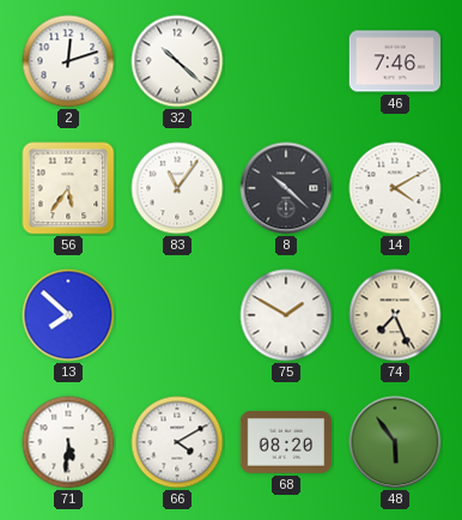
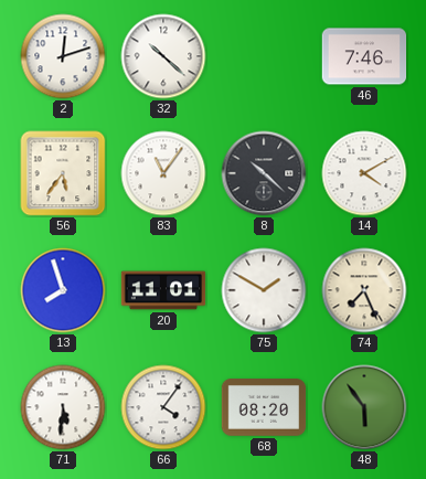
13: 7:52 -> 7:57
20: none -> 11:01
66: 4:10 -> 4:06
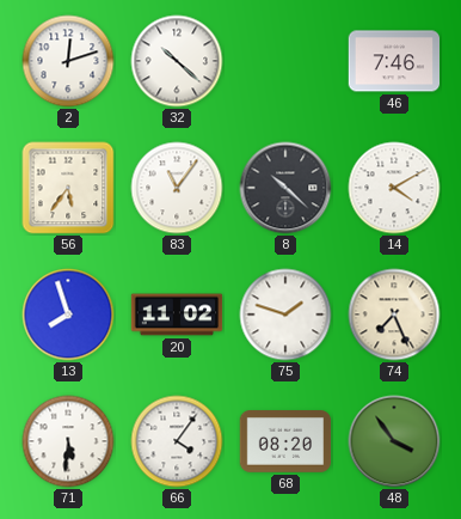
20: 11:01 -> 11:02
75: 1:50 -> 1:48
48: 5:54 -> 3:54
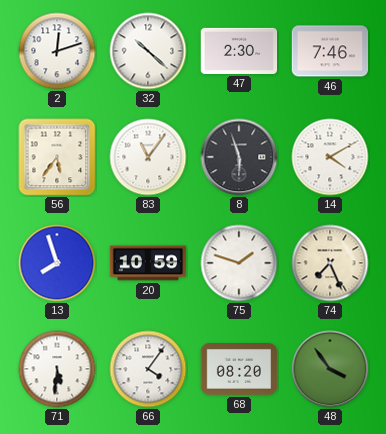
47: none -> 2:30
8: 10:22 -> 5:57
20: 11:02 -> 10:59
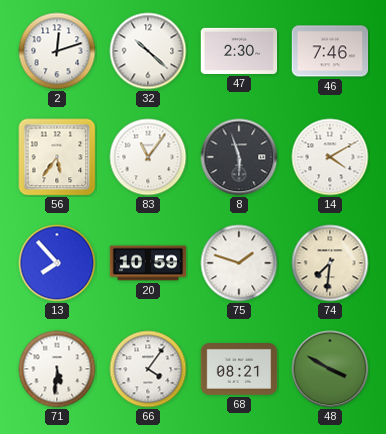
13: 7:57 -> 7:53
74: 7:26 -> 7:31
68: 08:20 -> 08:21
48: 3:54 -> 3:50
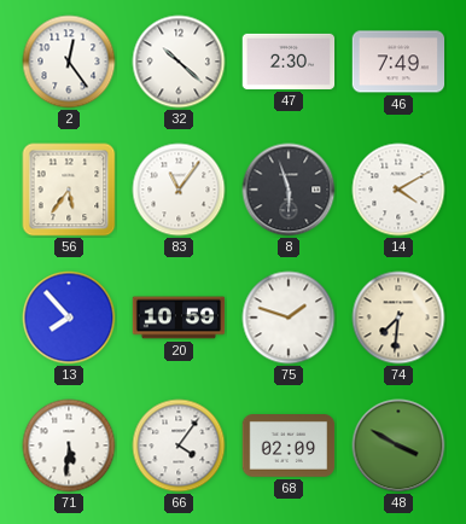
2: 12:12 -> 12:24
46: 7:46 -> 7:49
68: 08:21 -> 02:09
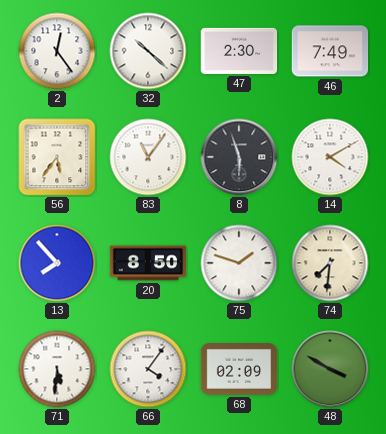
20: 10:59 -> 8:50
